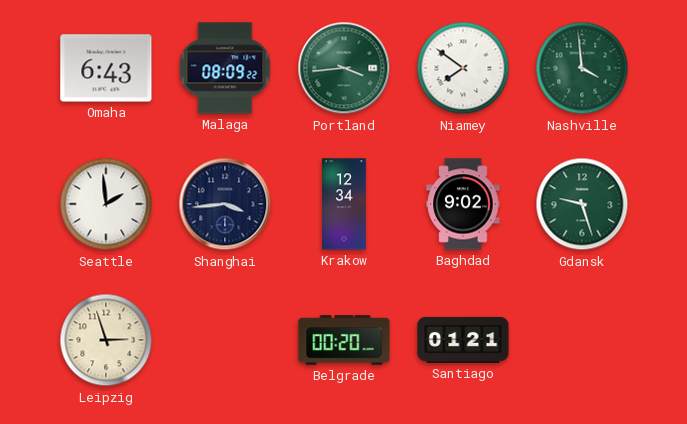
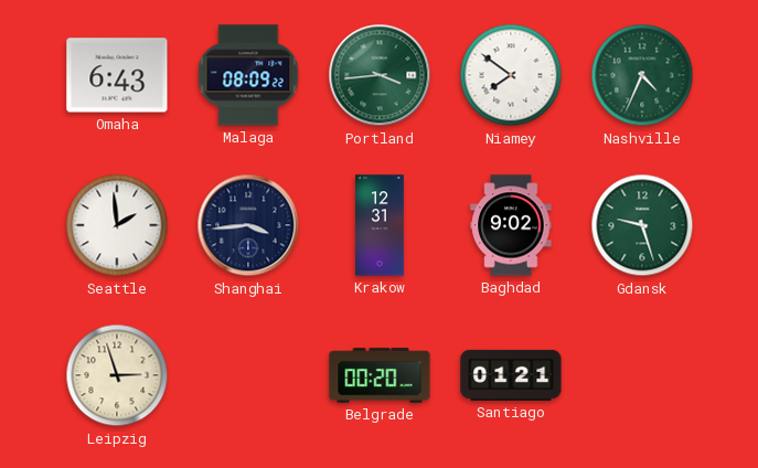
Nashville: 3:59 -> 4:34
Krakow: 12:34 -> 12:31
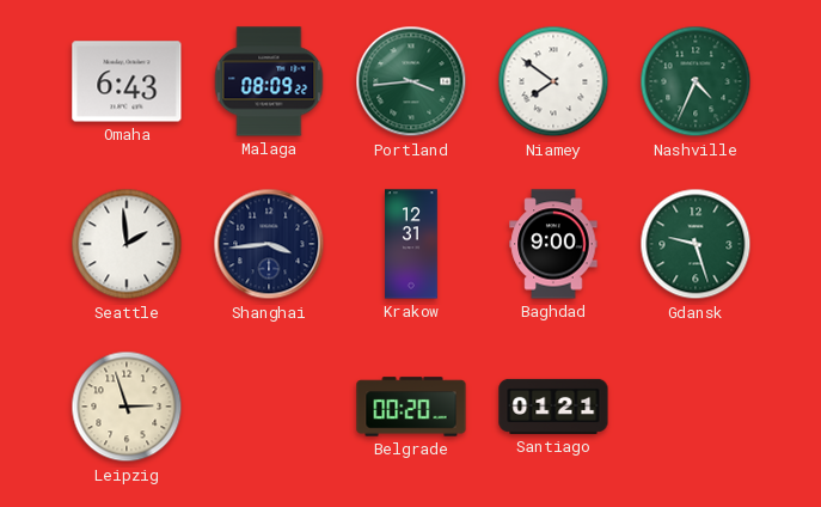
Baghdad: 9:02 -> 9:00
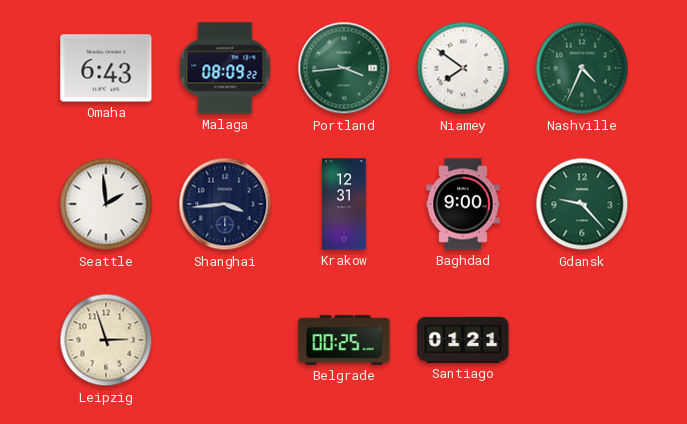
Gdansk: 9:27 -> 9:23
Belgrade: 00:20 -> 00:25
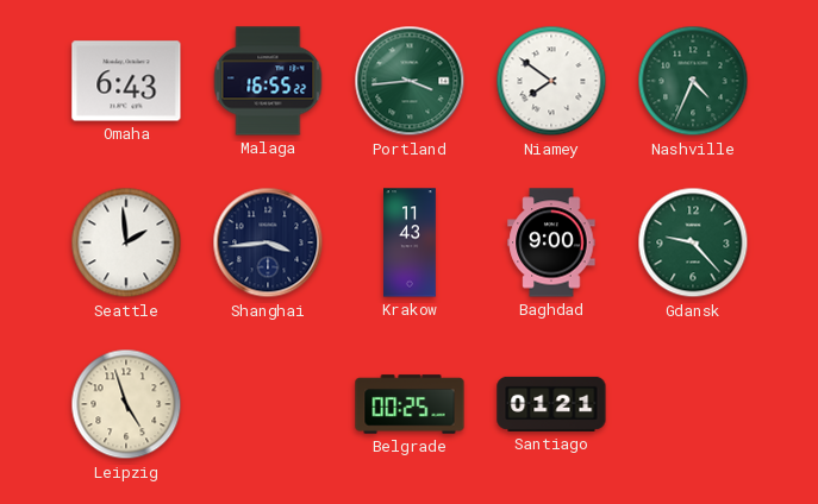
Malaga: 08:09 -> 16:55
Krakow: 12:31 -> 11:43
Leipzig: 2:57 -> 4:57
